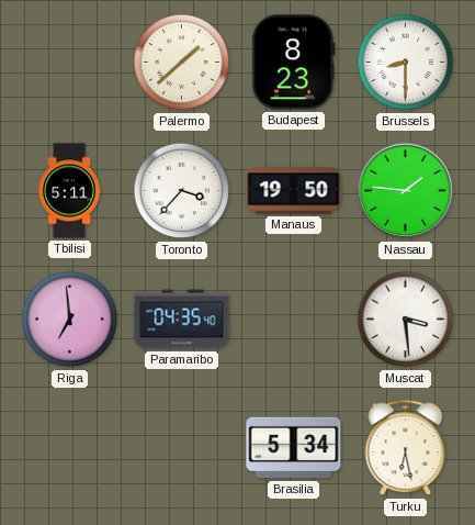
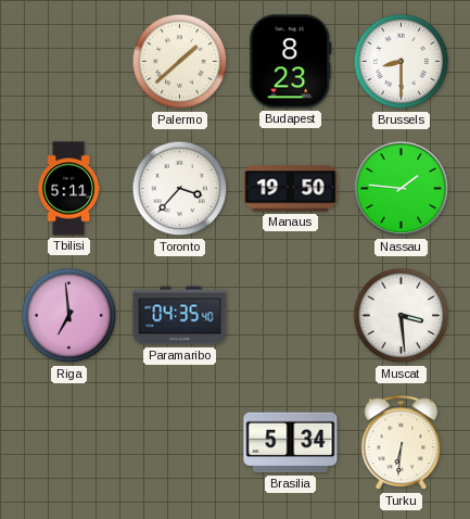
Turku: 6:28 -> 6:31
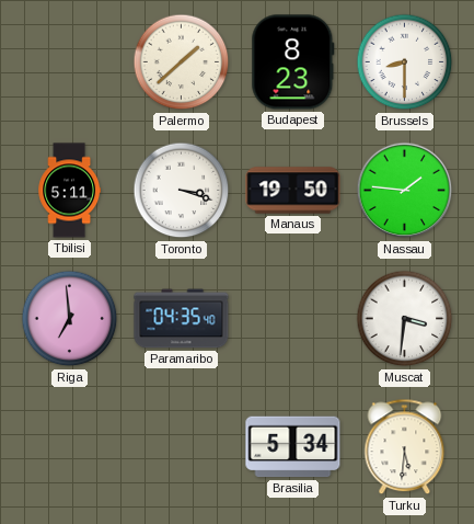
Toronto: 3:37 -> 3:18
Muscat: 3:29 -> 3:31
Turku: 6:31 -> 5:31
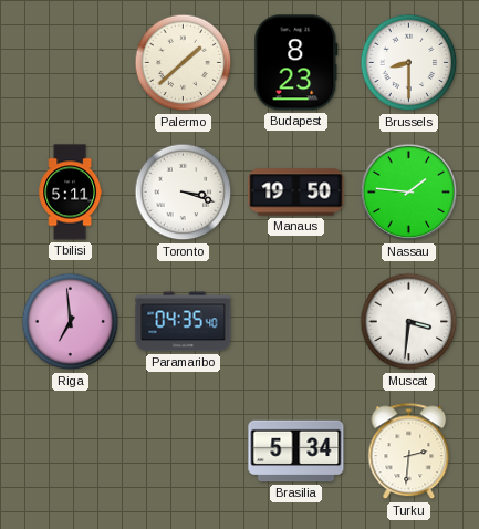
Turku: 5:31 -> 2:31
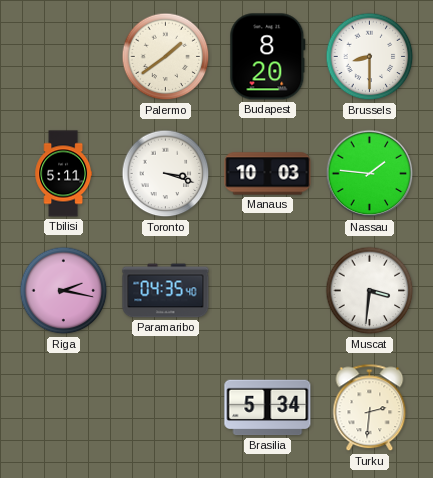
Palermo: 1:38 -> 1:39
Budapest: 8:23 -> 8:20
Manaus: 19:50 -> 10:03
Riga: 6:59 -> 2:17
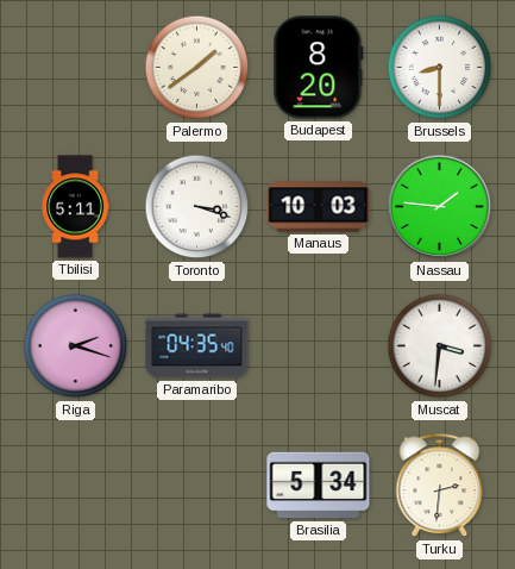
Riga: 2:17 -> 2:18
